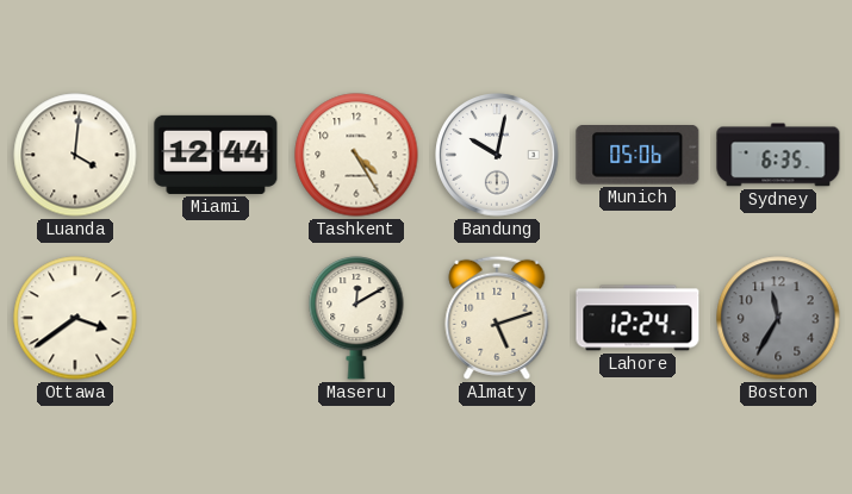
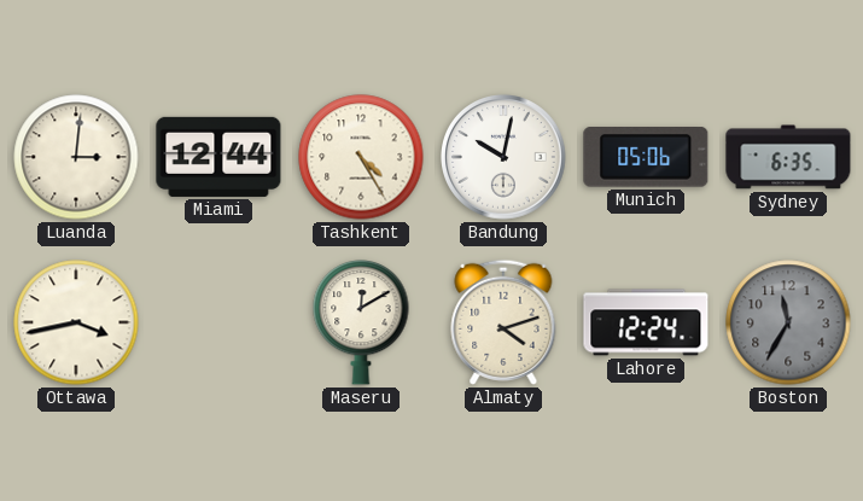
Luanda: 4:01 -> 3:01
Ottawa: 3:39 -> 3:43
Almaty: 5:12 -> 4:12
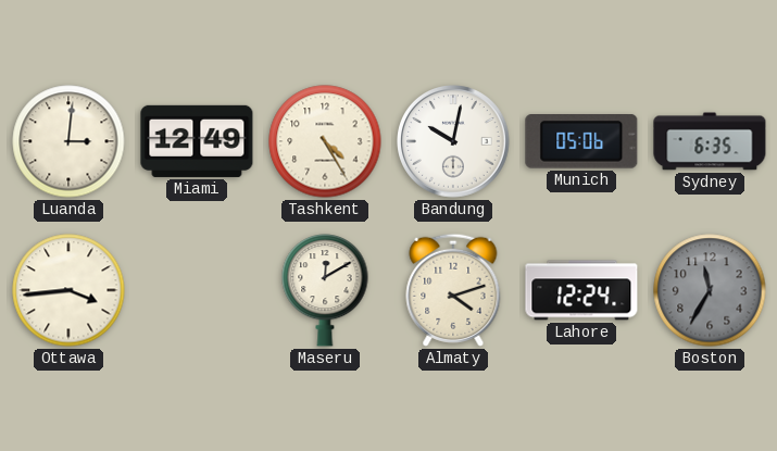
Miami: 12:44 -> 12:49
Ottawa: 3:43 -> 3:44
